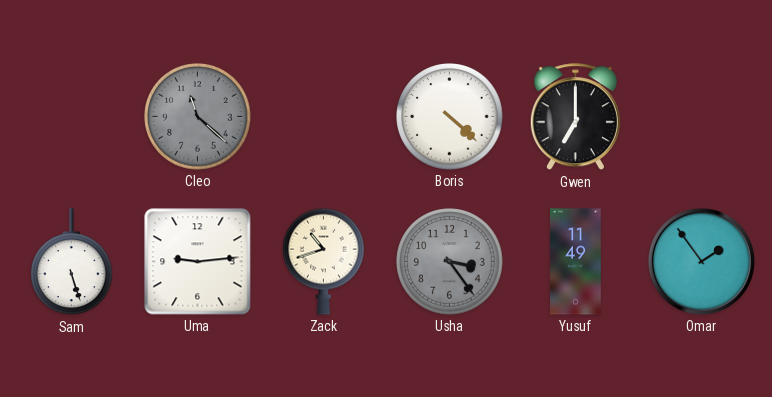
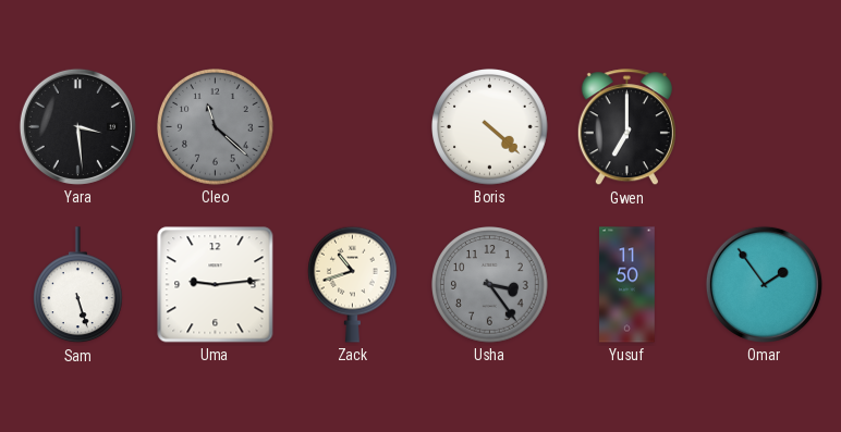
Yara: none -> 3:29
Yusuf: 11:49 -> 11:50
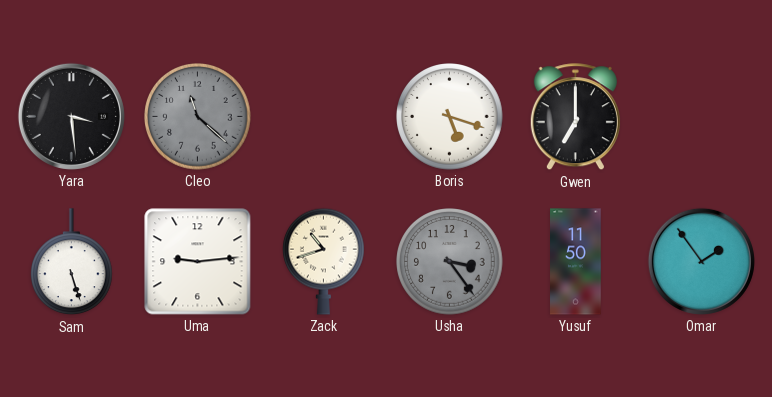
Boris: 4:22 -> 5:18
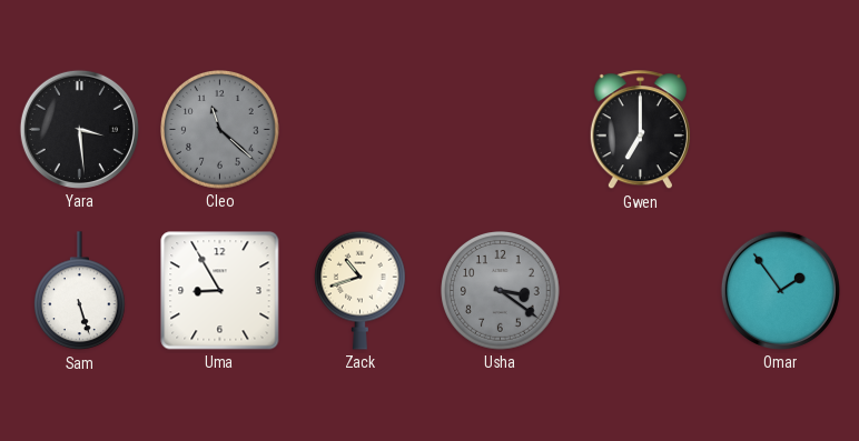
Boris: 5:18 -> none
Uma: 9:14 -> 8:55
Usha: 3:24 -> 3:21
Yusuf: 11:50 -> none
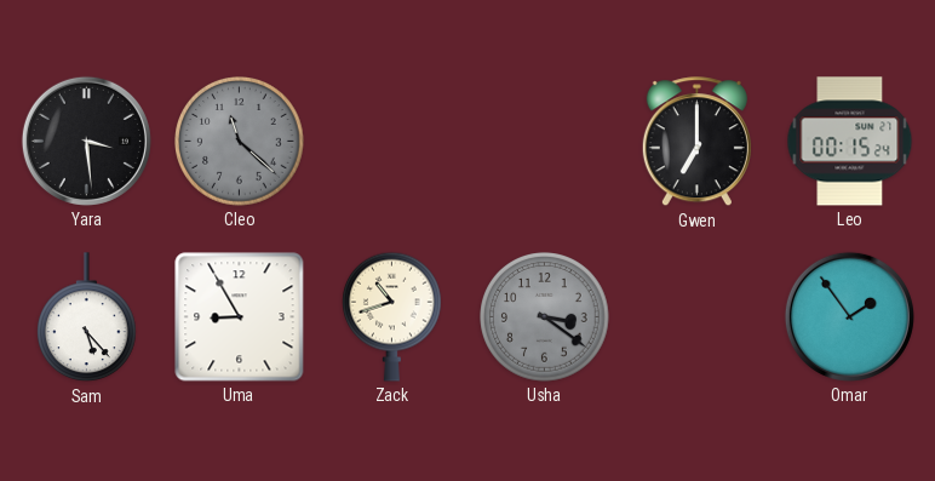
Leo: none -> 00:15
Sam: 5:27 -> 5:23
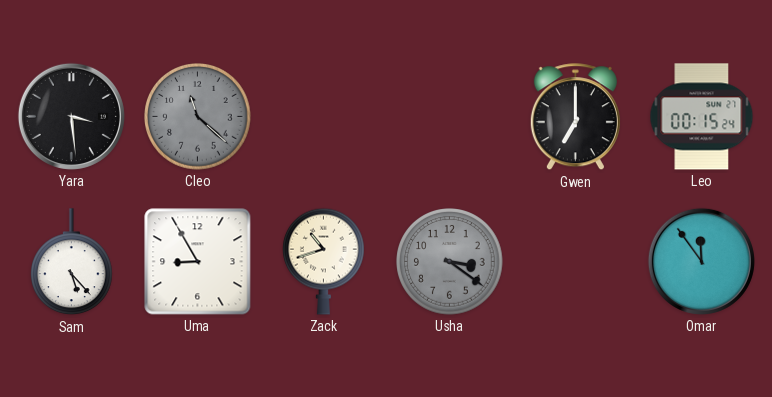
Omar: 1:54 -> 11:54
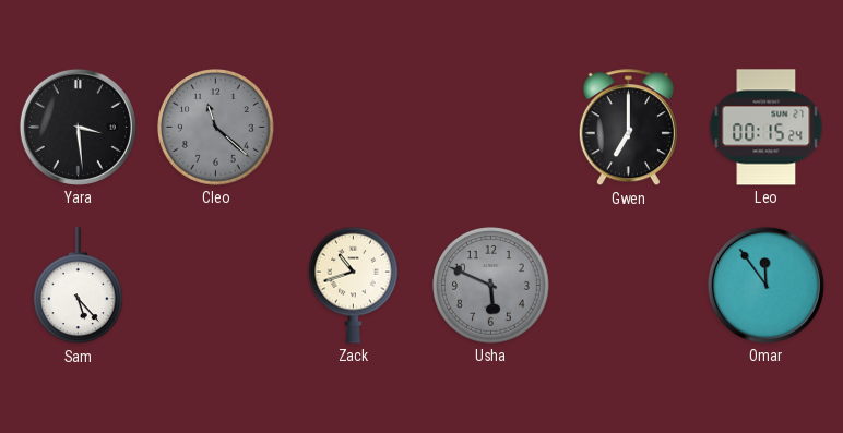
Uma: 8:55 -> none
Usha: 3:21 -> 5:49
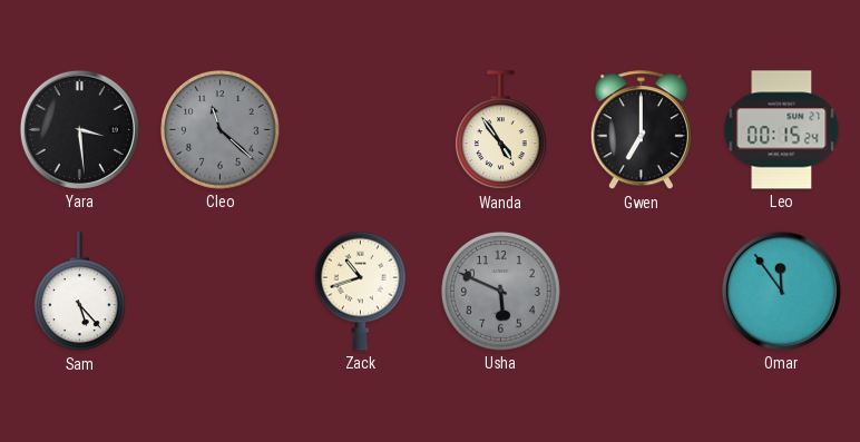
Wanda: none -> 4:54
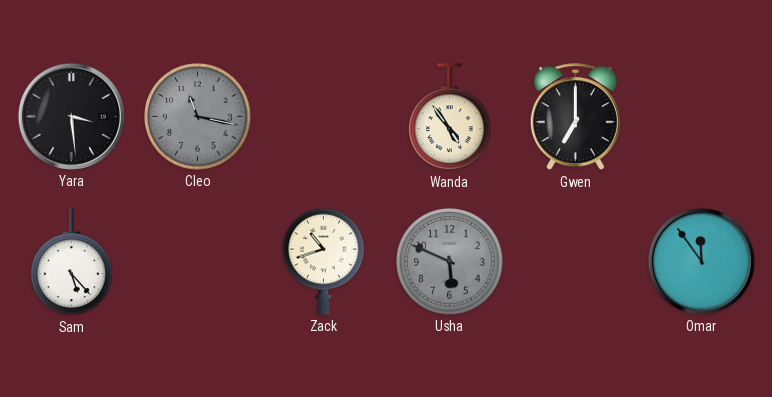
Cleo: 11:22 -> 11:17
Leo: 00:15 -> none
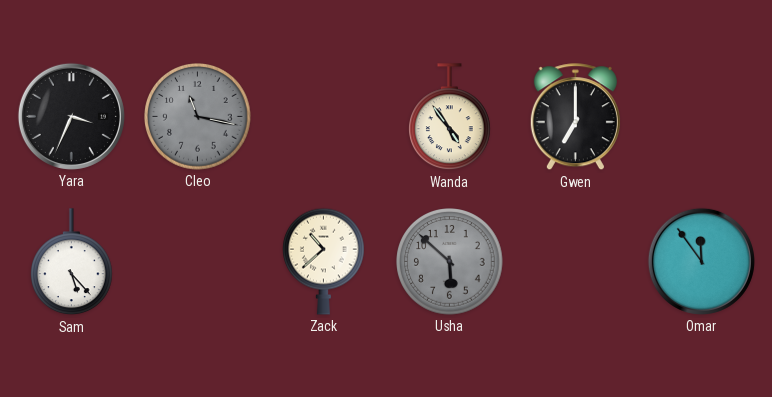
Yara: 3:29 -> 3:34
Zack: 10:42 -> 10:38
Usha: 5:49 -> 5:52
